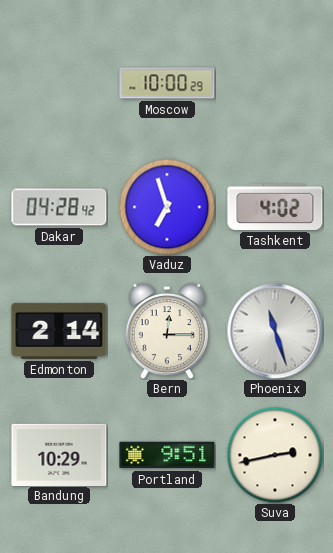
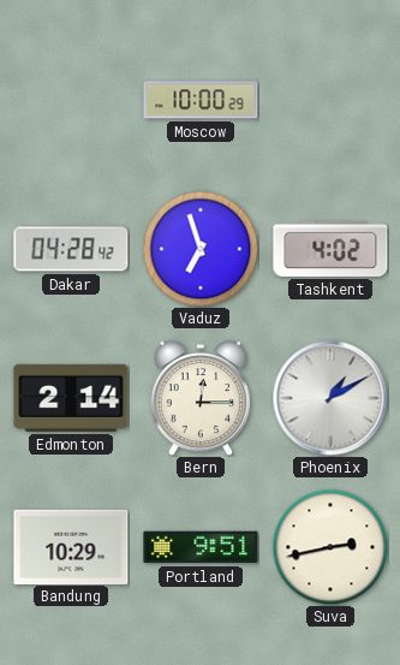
Phoenix: 11:27 -> 1:10
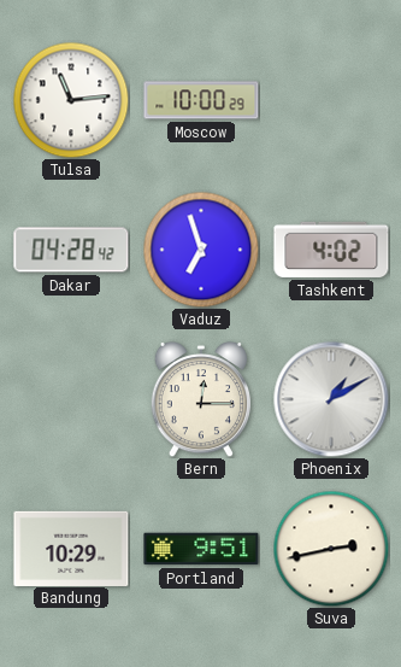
Tulsa: none -> 11:14
Edmonton: 2:14 -> none
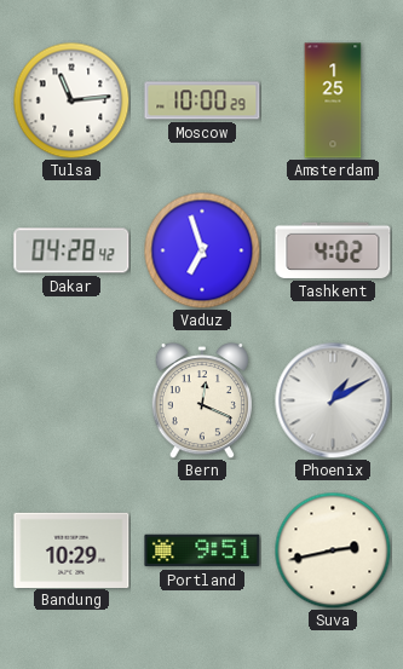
Amsterdam: none -> 1:25
Bern: 12:15 -> 12:19
